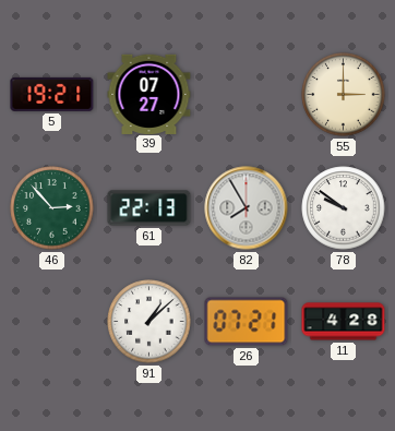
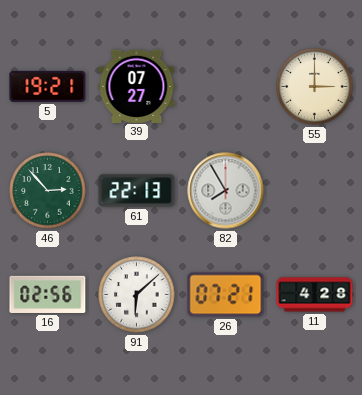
78: 9:51 -> none
16: none -> 02:56
91: 1:08 -> 6:08
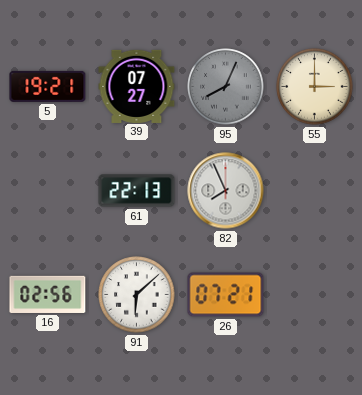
95: none -> 8:04
46: 2:53 -> none
82: 7:55 -> 7:56
11: 4:28 -> none
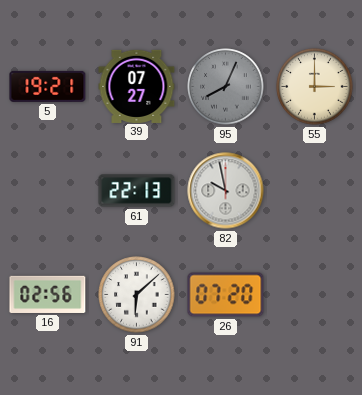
82: 7:56 -> 9:58
26: 07:21 -> 07:20
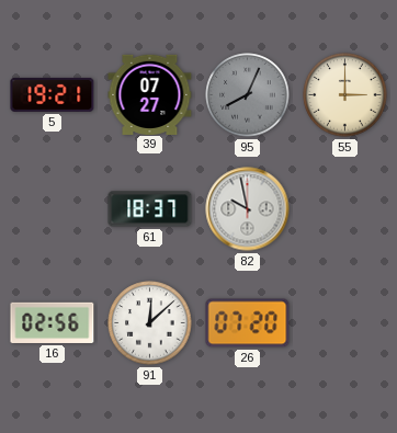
61: 22:13 -> 18:37
91: 6:08 -> 12:08
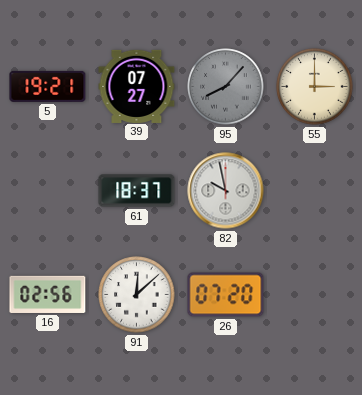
95: 8:04 -> 8:07
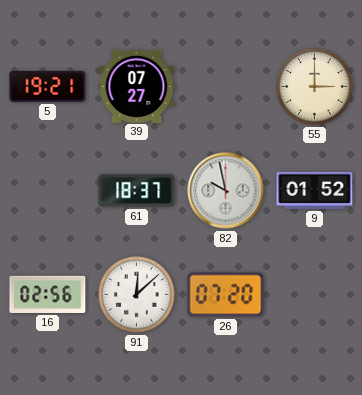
95: 8:07 -> none
9: none -> 01:52
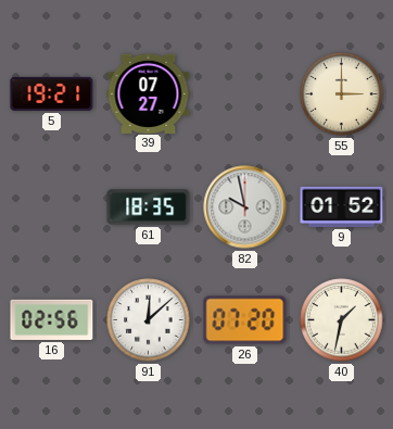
61: 18:37 -> 18:35
40: none -> 1:32
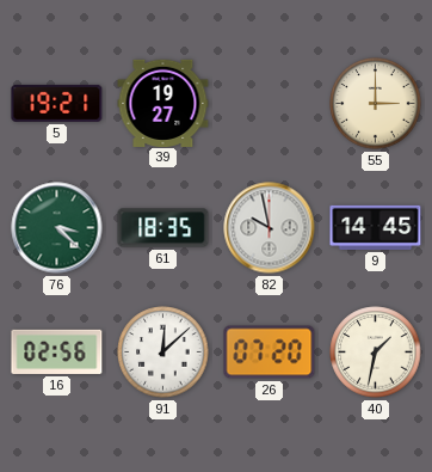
39: 07:27 -> 19:27
76: none -> 3:22
9: 01:52 -> 14:45
